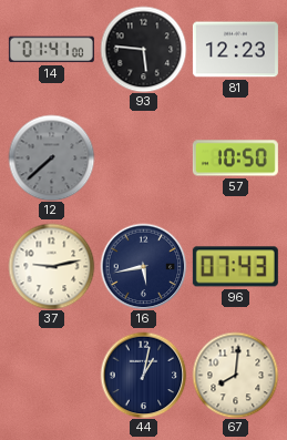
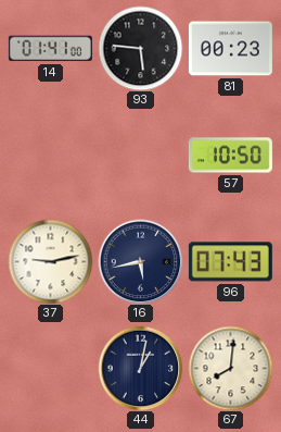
81: 12:23 -> 00:23
12: 7:38 -> none
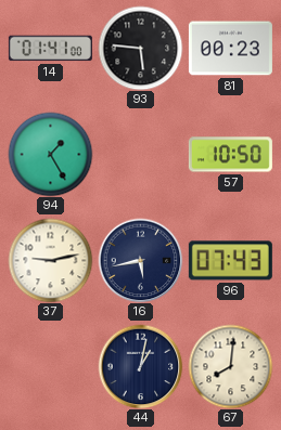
94: none -> 1:25
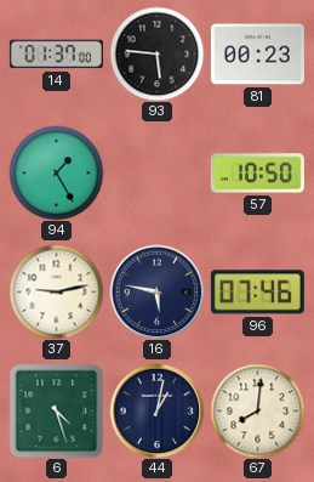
14: 01:41 -> 01:37
16: 5:43 -> 5:47
96: 07:43 -> 07:46
6: none -> 4:27
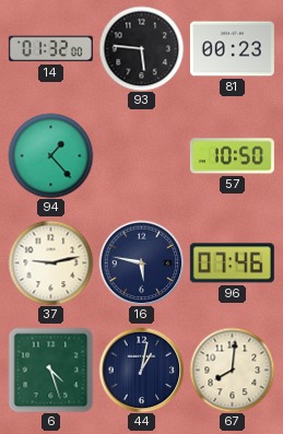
14: 01:37 -> 01:32
94: 1:25 -> 1:23
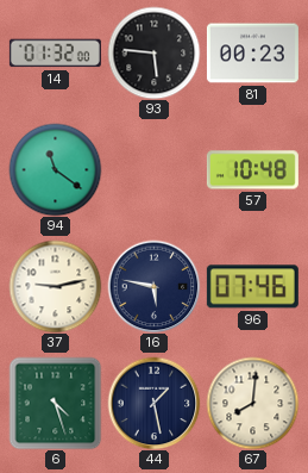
94: 1:23 -> 11:21
57: 10:50 -> 10:48
44: 1:02 -> 1:28
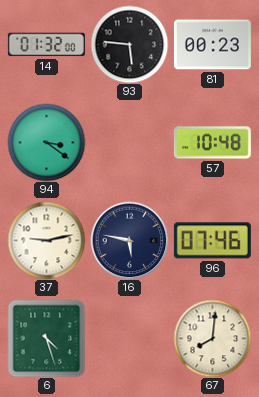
94: 11:21 -> 3:21
44: 1:28 -> none
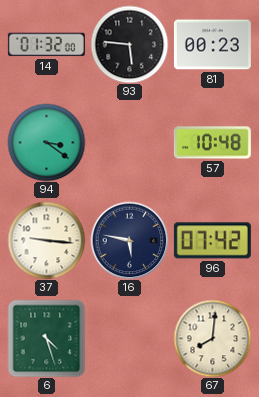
37: 9:13 -> 9:16
96: 07:46 -> 07:42
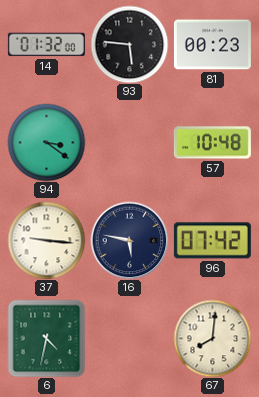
6: 4:27 -> 4:32
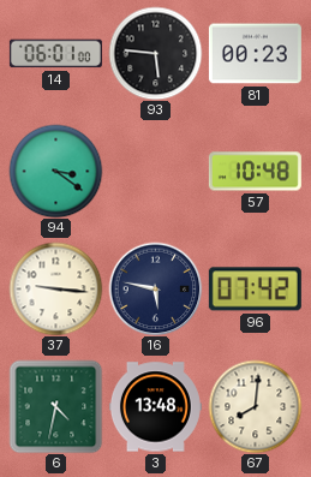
14: 01:32 -> 06:01
3: none -> 13:48
